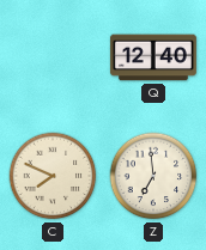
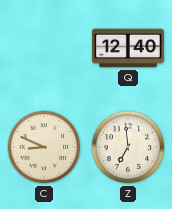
C: 7:49 -> 8:49
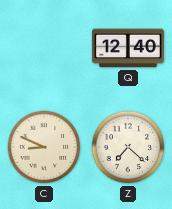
Z: 6:59 -> 7:22
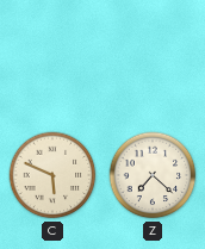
Q: 12:40 -> none
C: 8:49 -> 5:49
